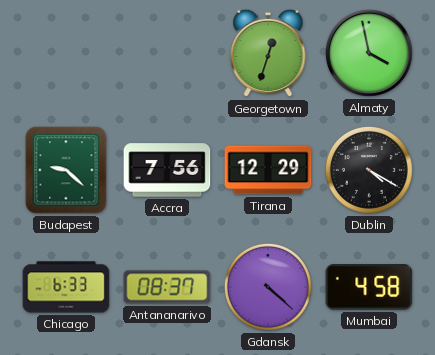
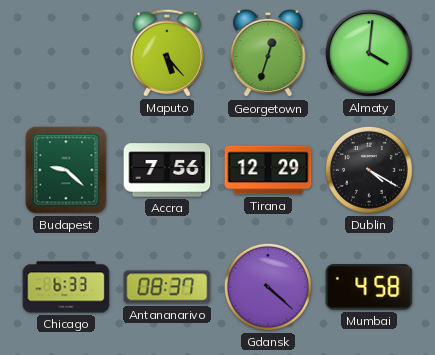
Maputo: none -> 5:23
Almaty: 3:58 -> 4:01
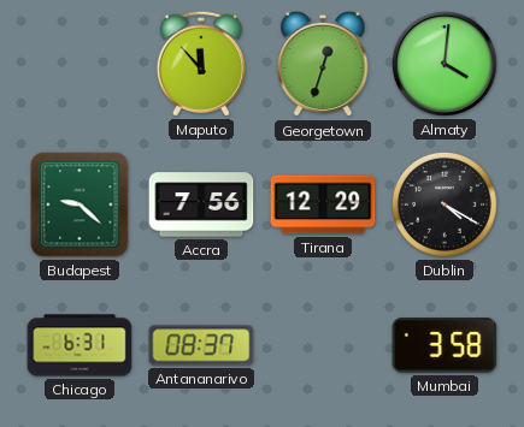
Maputo: 5:23 -> 11:53
Chicago: 6:33 -> 6:31
Gdansk: 4:22 -> none
Mumbai: 4:58 -> 3:58
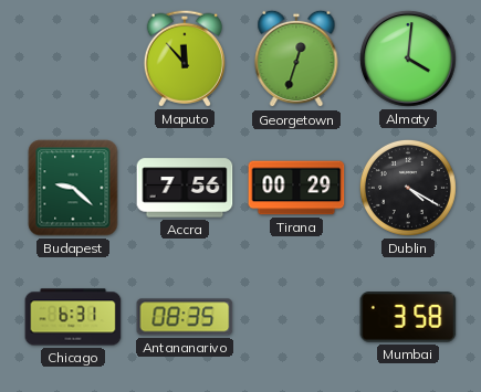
Tirana: 12:29 -> 00:29
Antananarivo: 08:37 -> 08:35
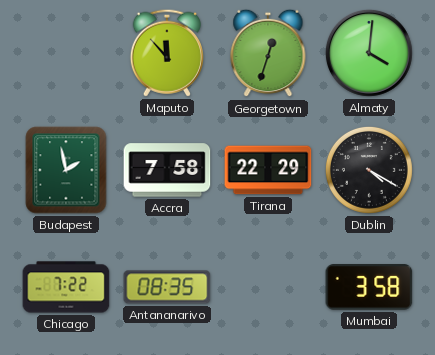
Budapest: 9:22 -> 1:58
Accra: 7:56 -> 7:58
Tirana: 00:29 -> 22:29
Chicago: 6:31 -> 7:22
